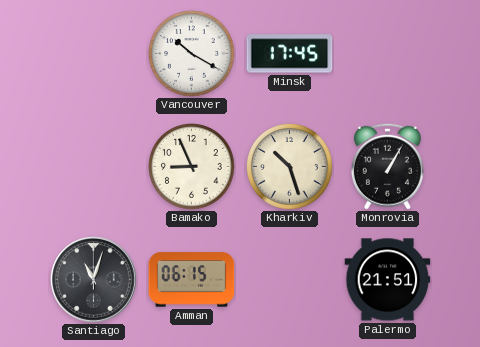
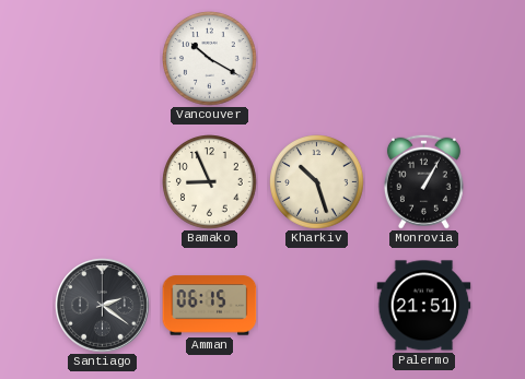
Minsk: 17:45 -> none
Santiago: 11:03 -> 2:21
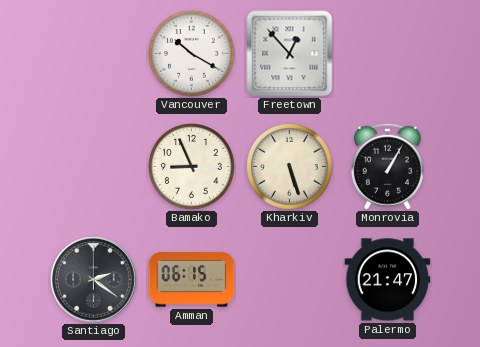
Freetown: none -> 12:53
Kharkiv: 10:27 -> 5:27
Palermo: 21:51 -> 21:47
